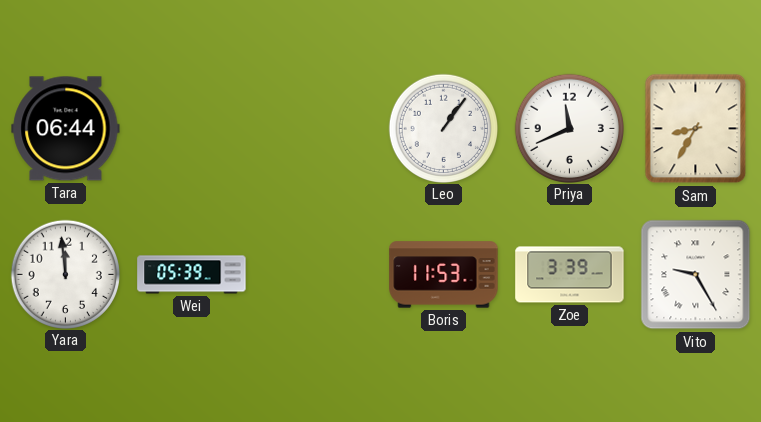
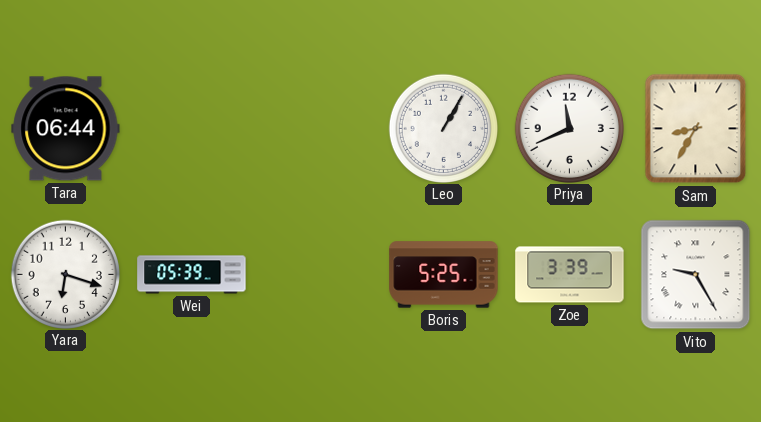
Leo: 1:06 -> 1:05
Yara: 11:59 -> 6:18
Boris: 11:53 -> 5:25
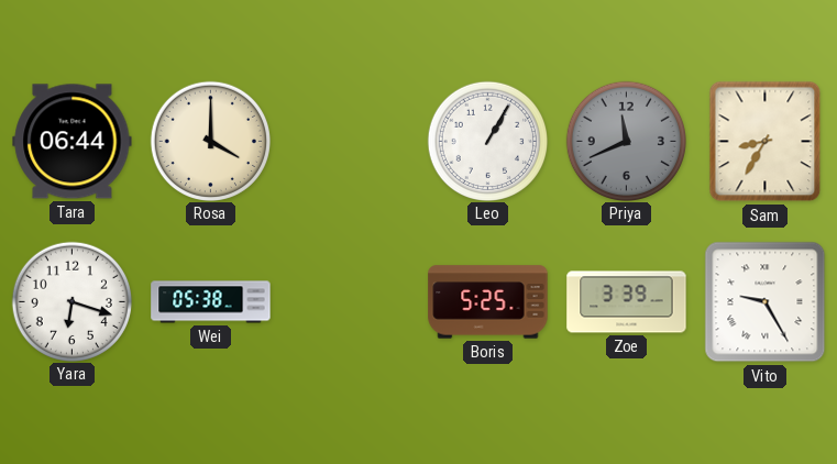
Rosa: none -> 4:00
Priya dial: white -> grey
Wei: 05:39 -> 05:38
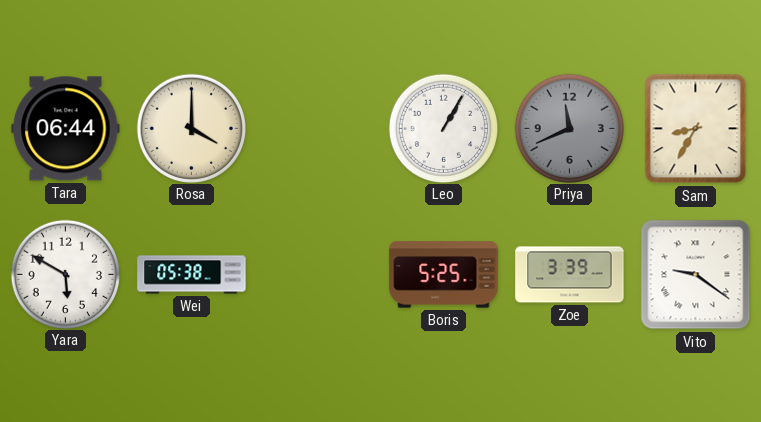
Yara: 6:18 -> 5:50
Vito: 9:25 -> 9:21
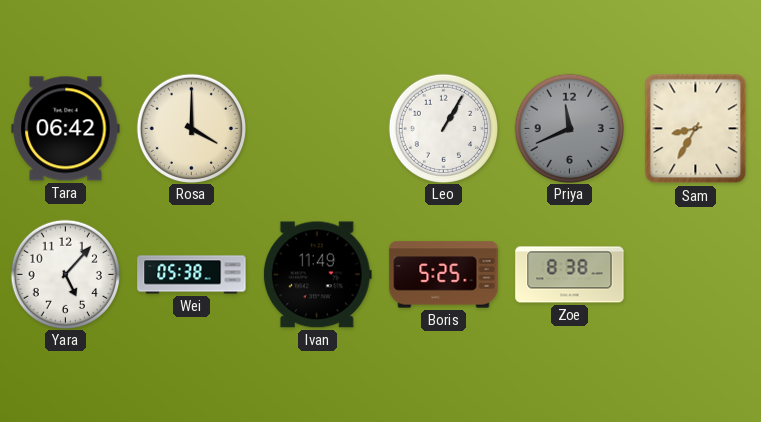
Tara: 06:44 -> 06:42
Yara: 5:50 -> 5:07
Ivan: none -> 11:49
Zoe: 3:39 -> 8:38
Vito: 9:21 -> none
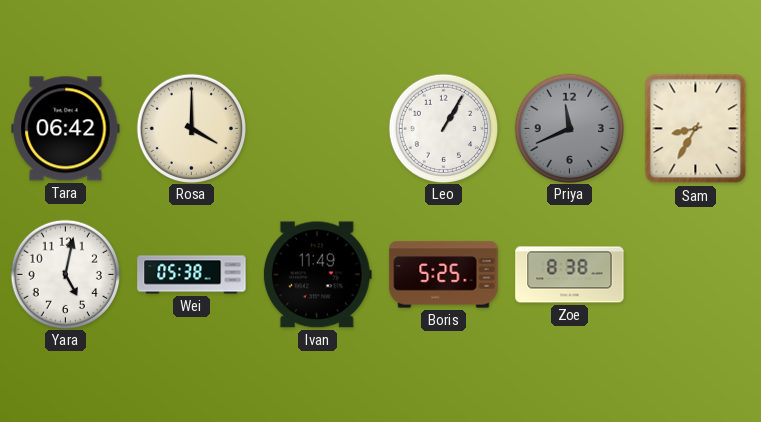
Yara: 5:07 -> 5:02
